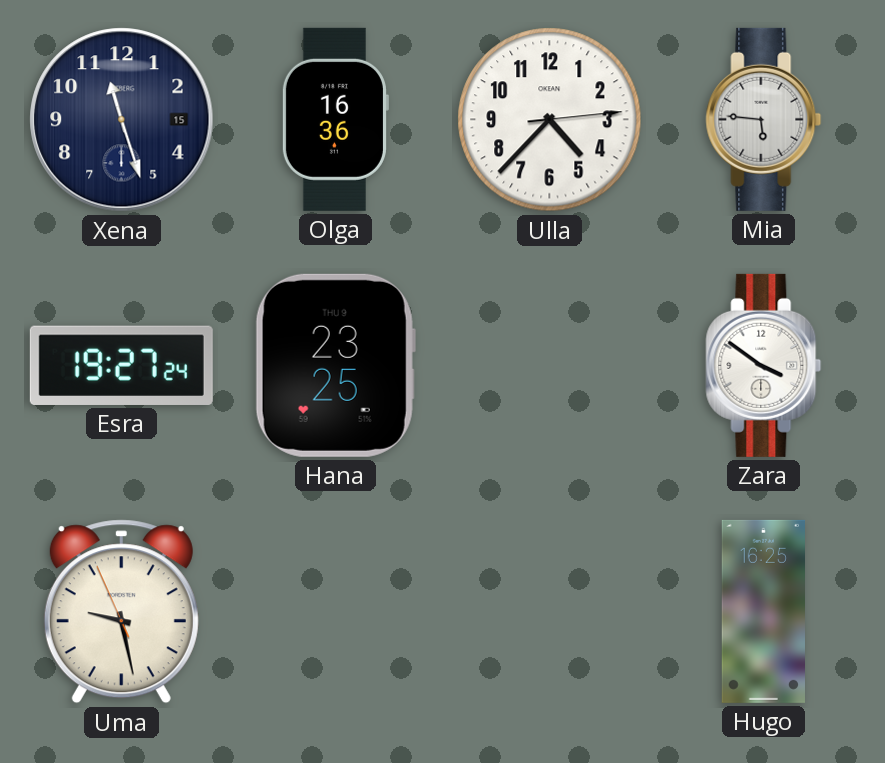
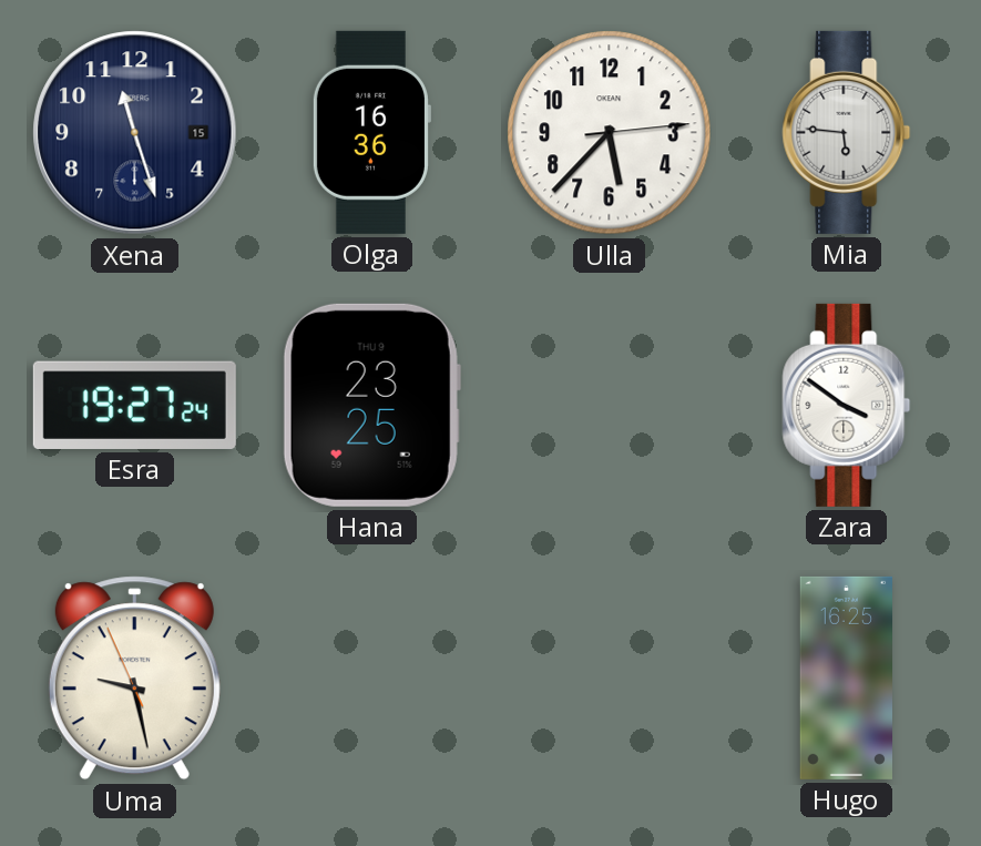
Ulla: 4:37 -> 5:37
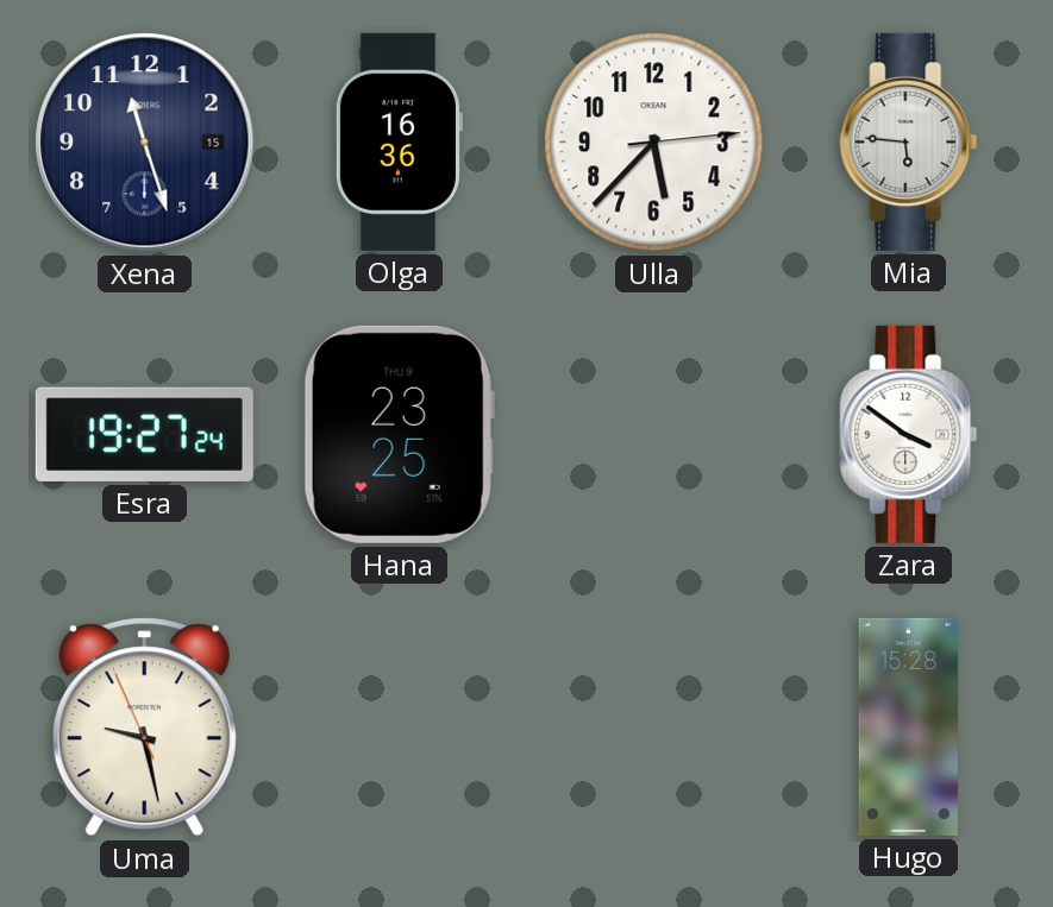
Hugo: 16:25 -> 15:28
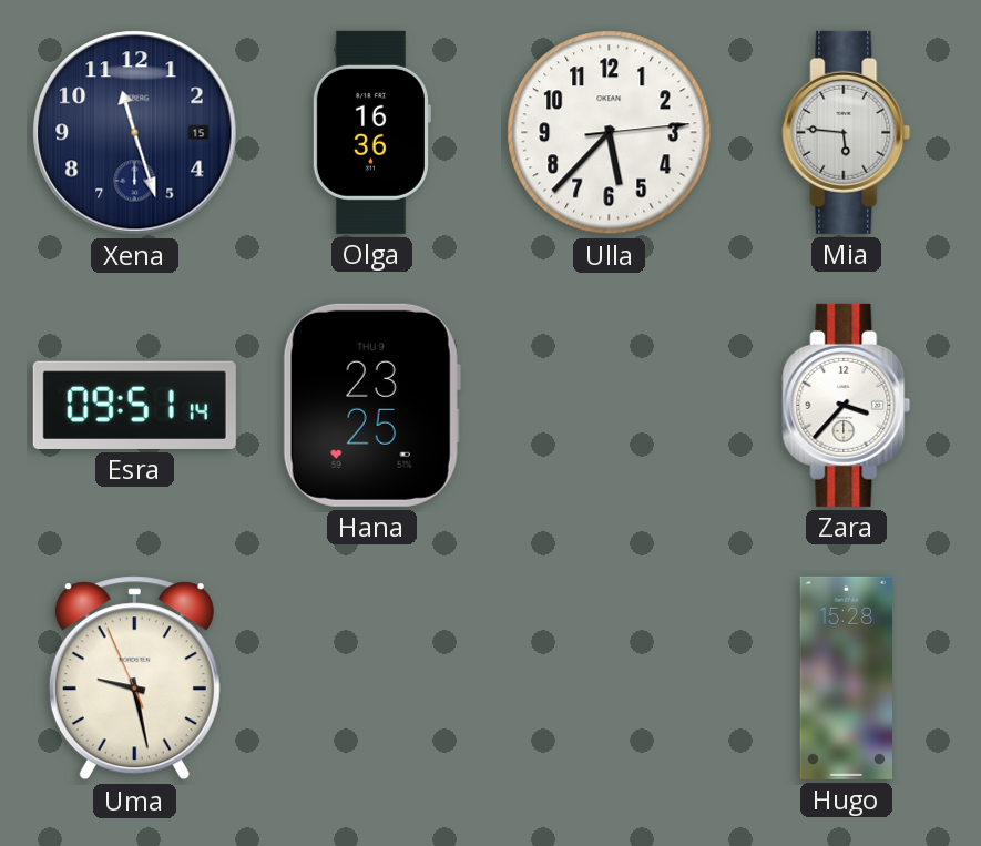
Esra: 19:27 -> 09:51
Zara: 3:51 -> 3:37
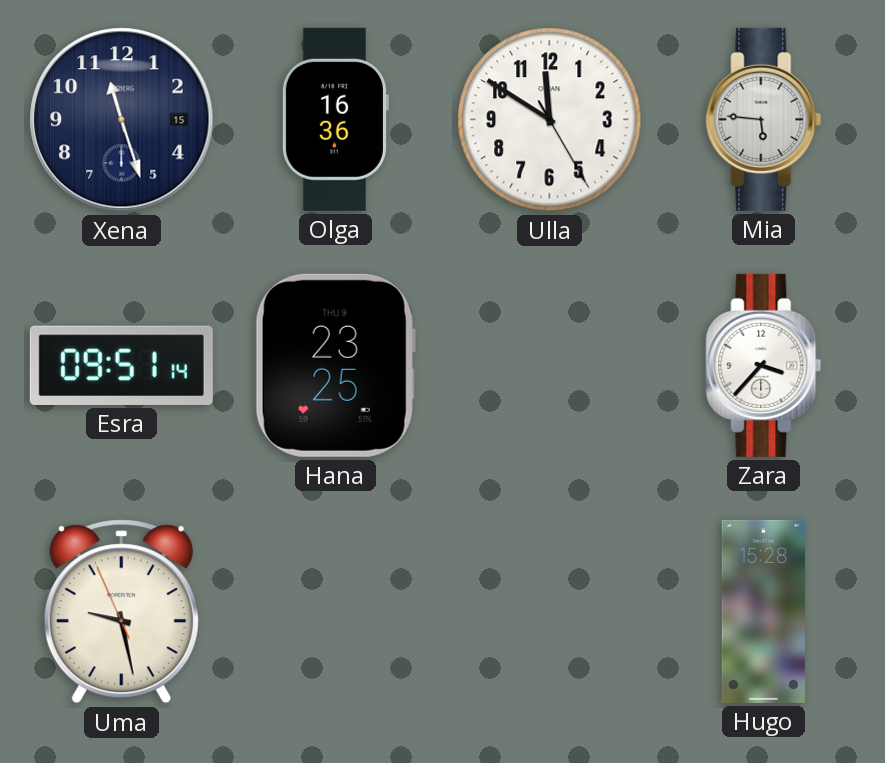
Ulla: 5:37 -> 11:50
